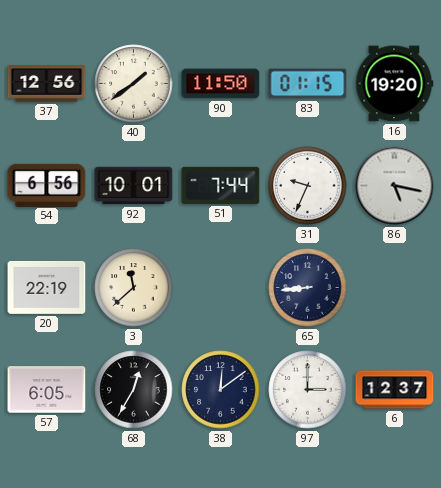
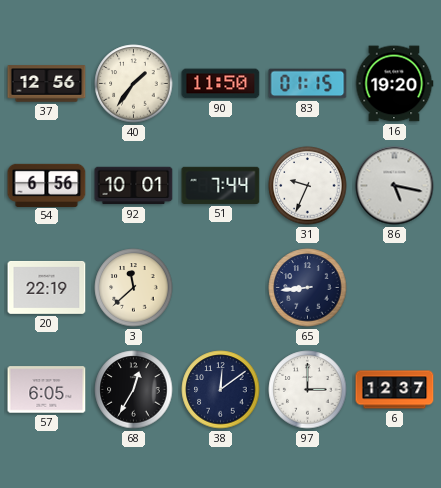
40: 1:39 -> 1:36
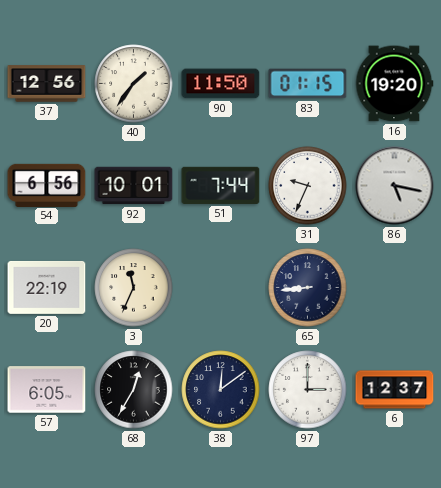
3: 11:38 -> 11:34
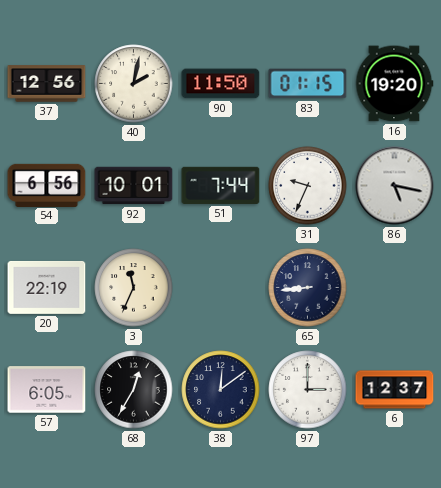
40: 1:36 -> 2:02
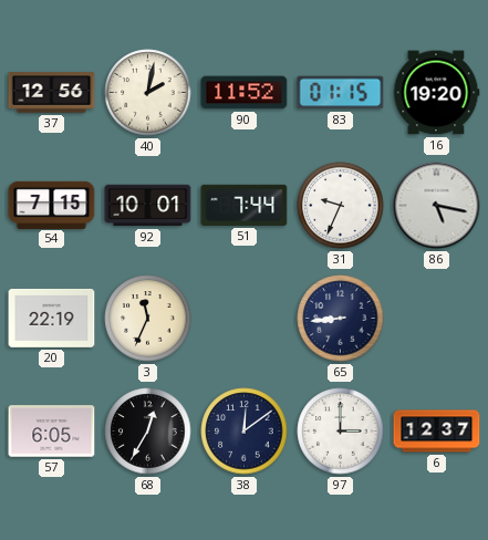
90: 11:50 -> 11:52
54: 6:56 -> 7:15
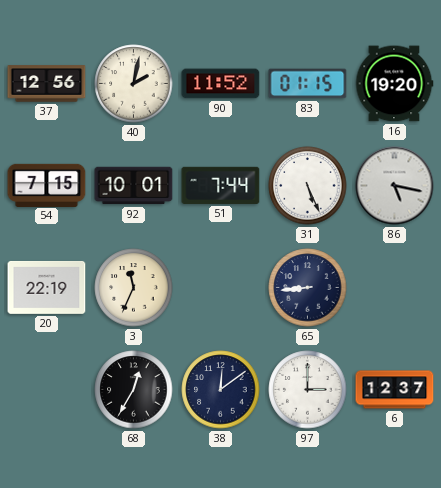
31: 9:34 -> 5:26
57: 6:05 -> none
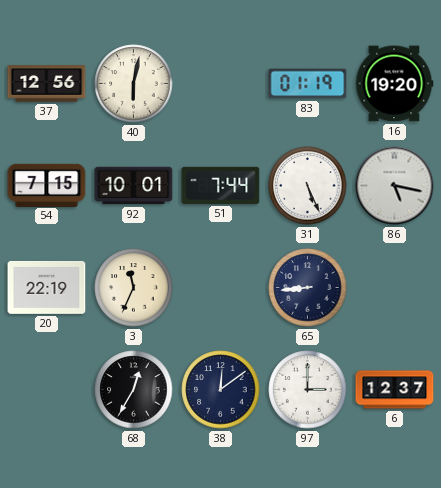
40: 2:02 -> 6:02
90: 11:52 -> none
83: 01:15 -> 01:19
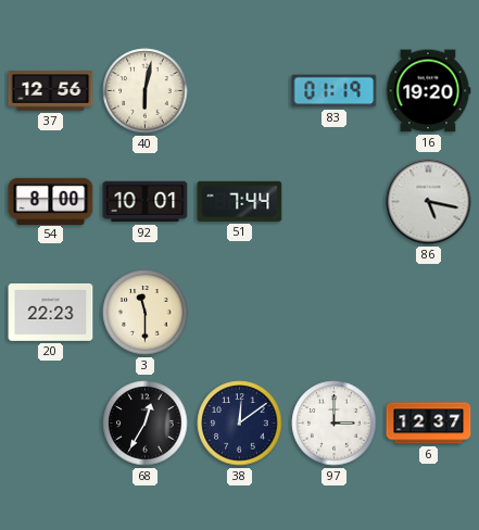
54: 7:15 -> 8:00
31: 5:26 -> none
20: 22:19 -> 22:23
3: 11:34 -> 11:30
65: 8:44 -> none
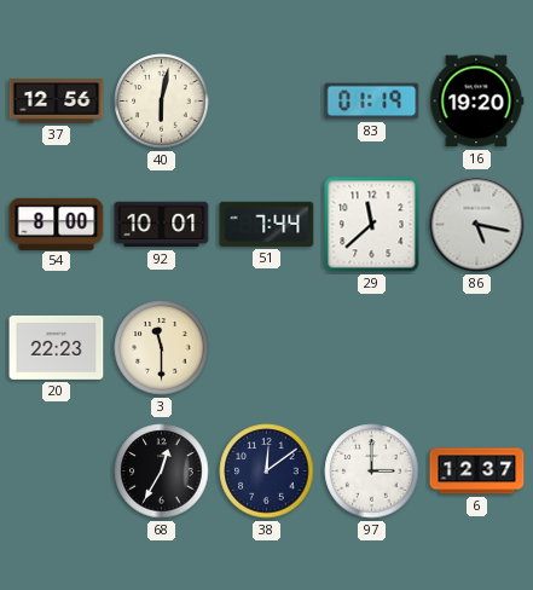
29: none -> 11:38
